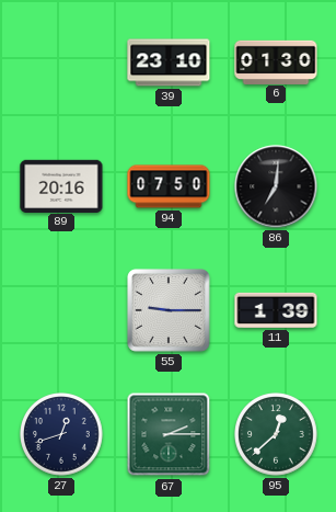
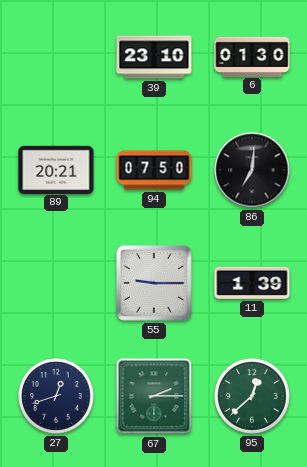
89: 20:16 -> 20:21
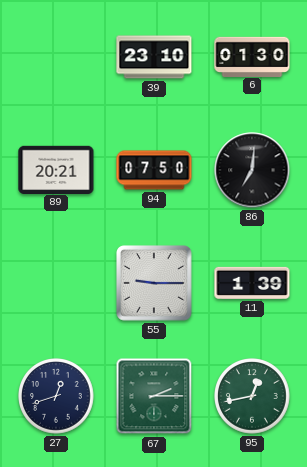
95: 12:38 -> 12:43
